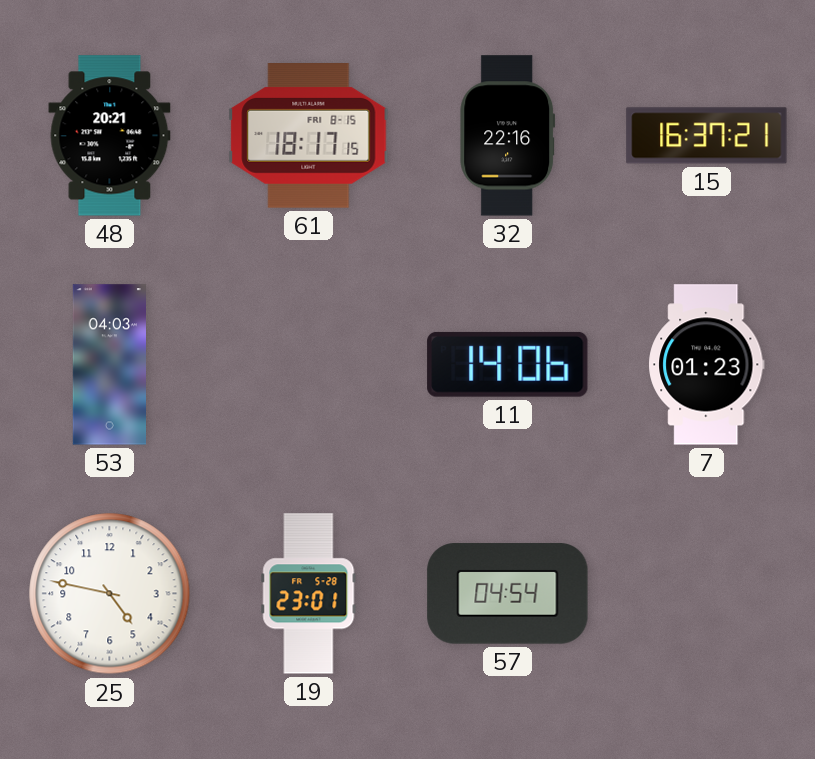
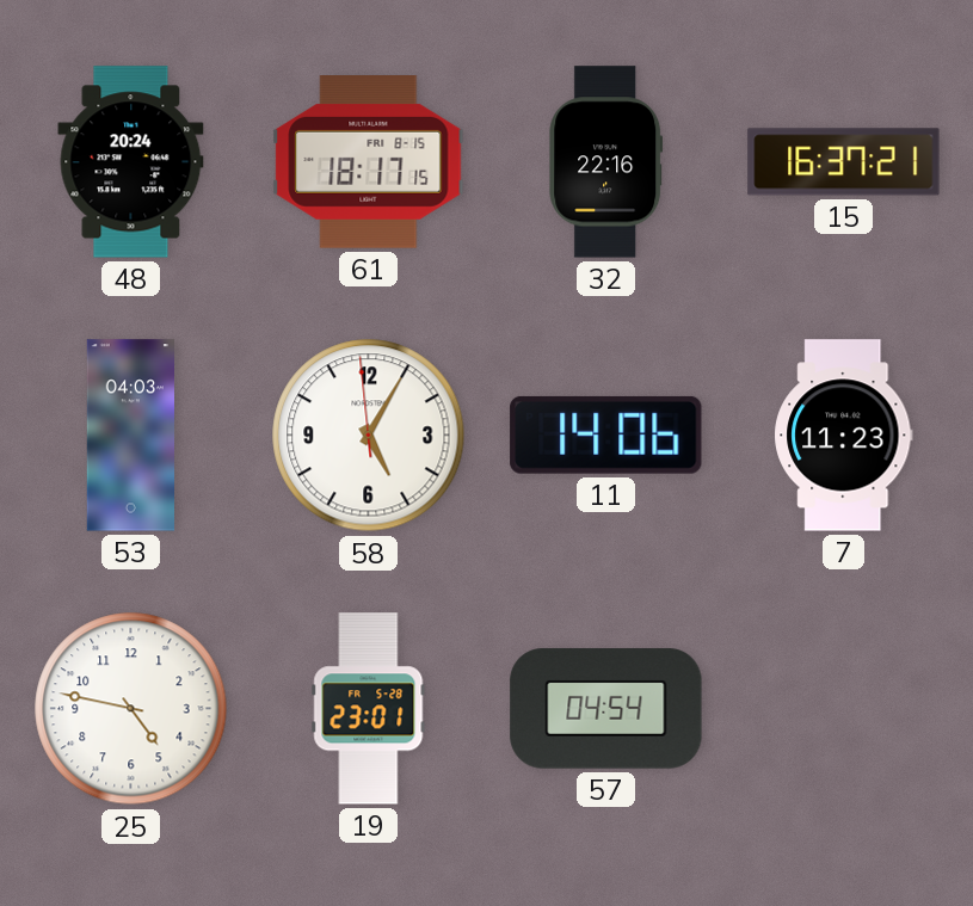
48: 20:21 -> 20:24
58: none -> 5:04
7: 01:23 -> 11:23
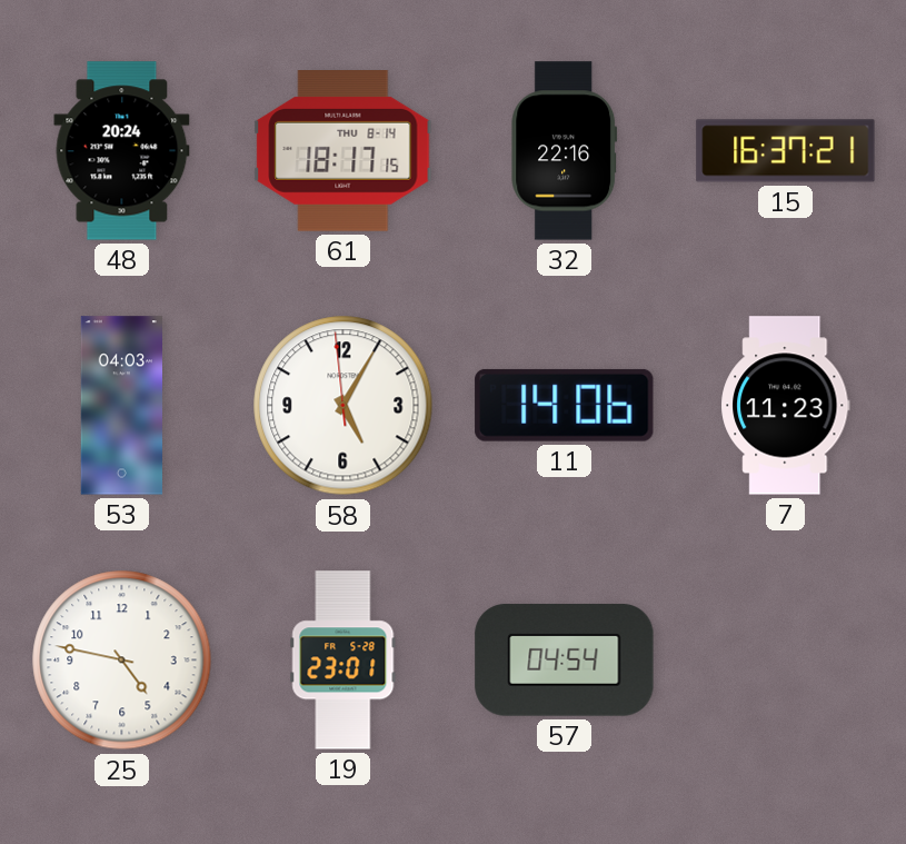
61 date: FRI 8-15 -> THU 8-14
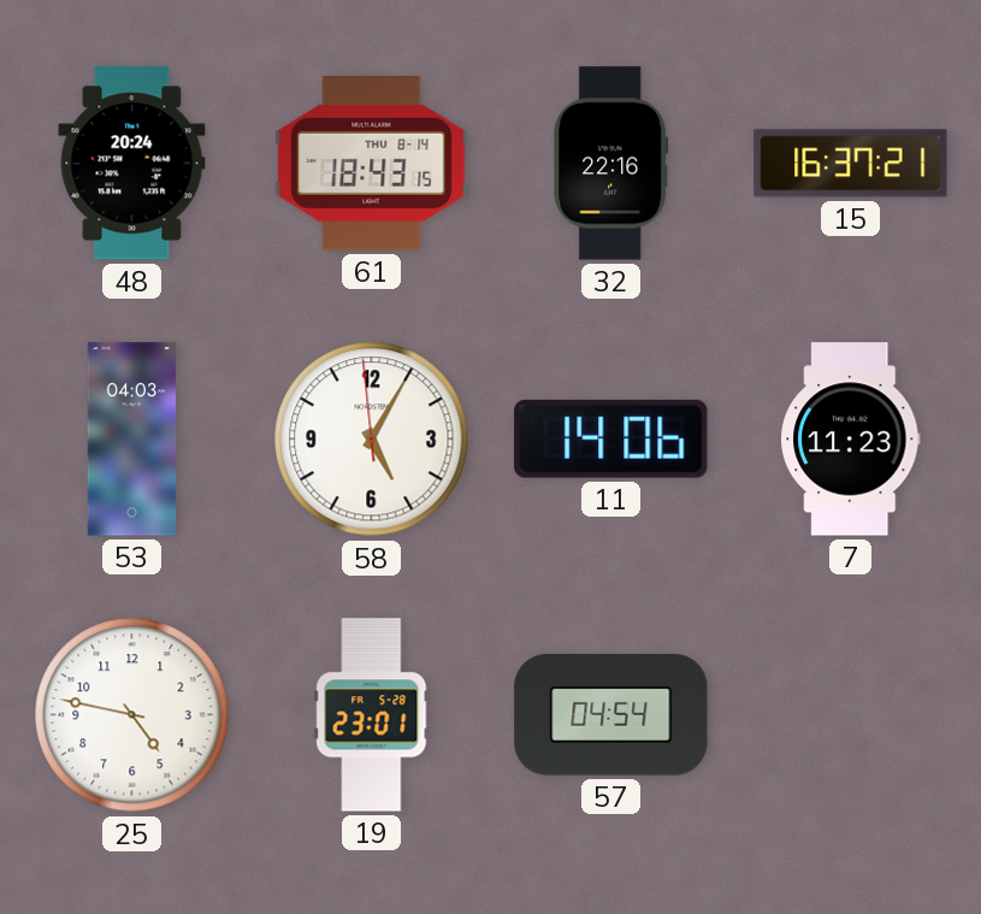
61: 18:17 -> 18:43
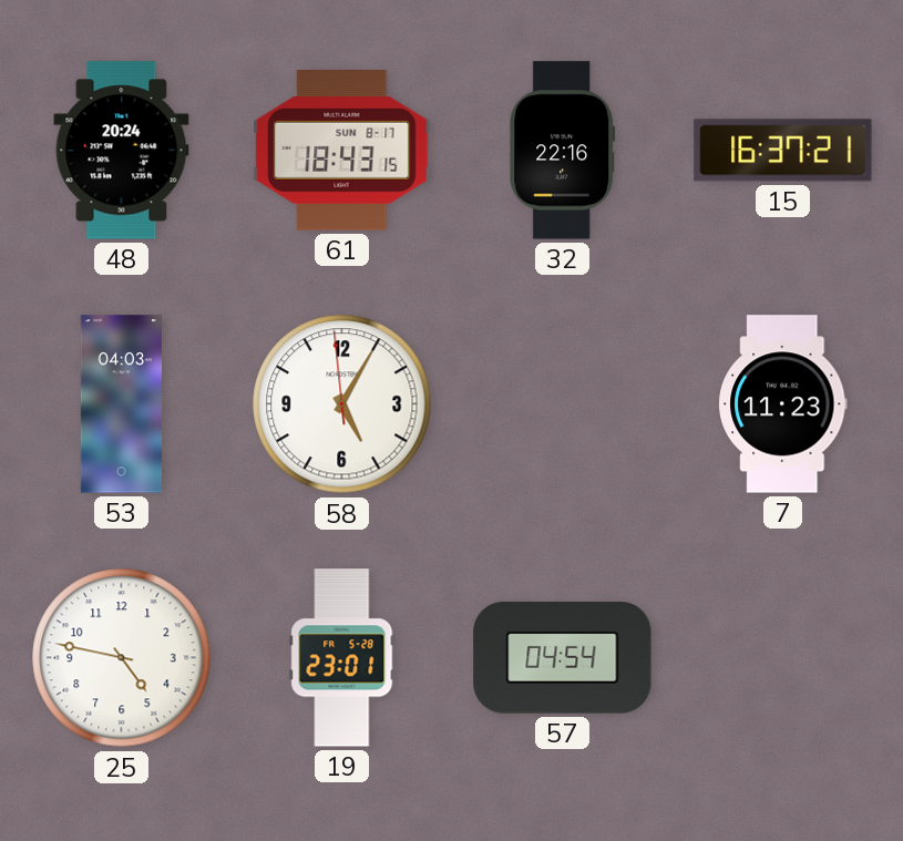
61 date: THU 8-14 -> SUN 8-17
11: 14:06 -> none
